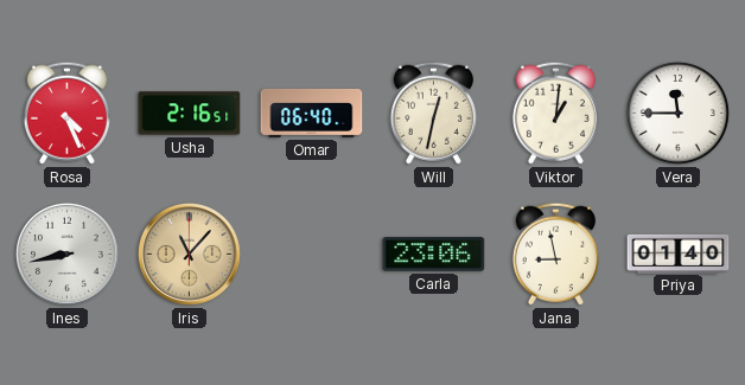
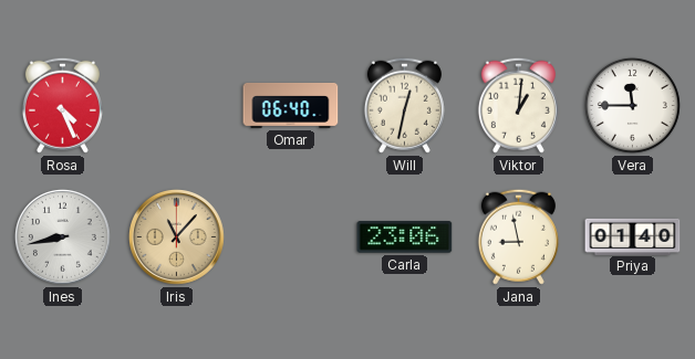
Usha: 2:16 -> none
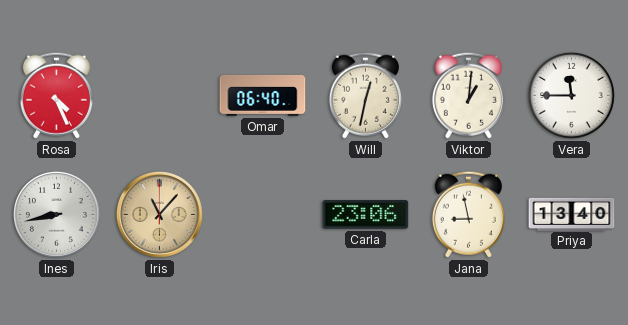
Priya: 01:40 -> 13:40
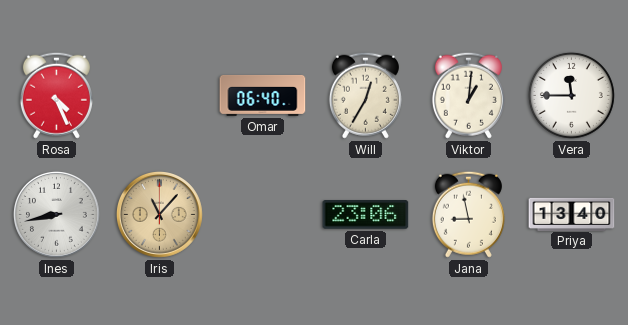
Will: 12:32 -> 12:35
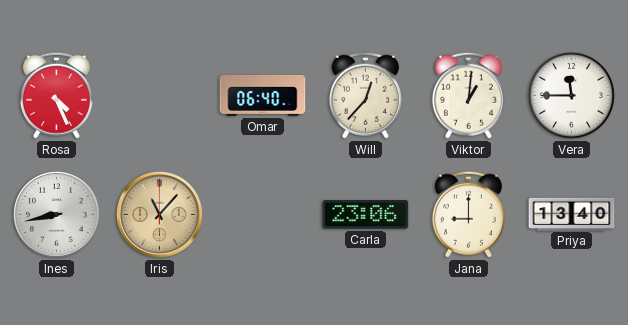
Will: 12:35 -> 12:37
Jana: 8:58 -> 9:00
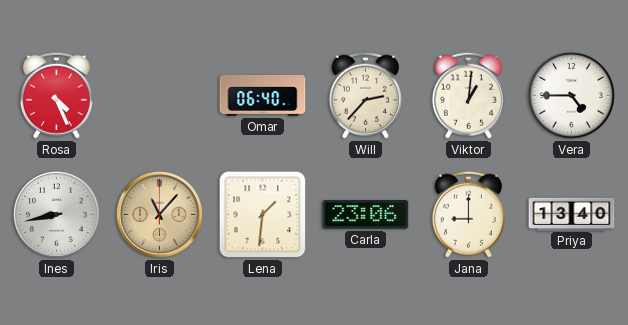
Will: 12:37 -> 2:37
Vera: 11:45 -> 4:45
Lena: none -> 1:31
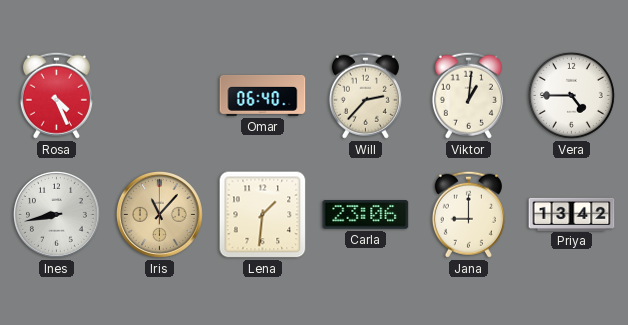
Priya: 13:40 -> 13:42
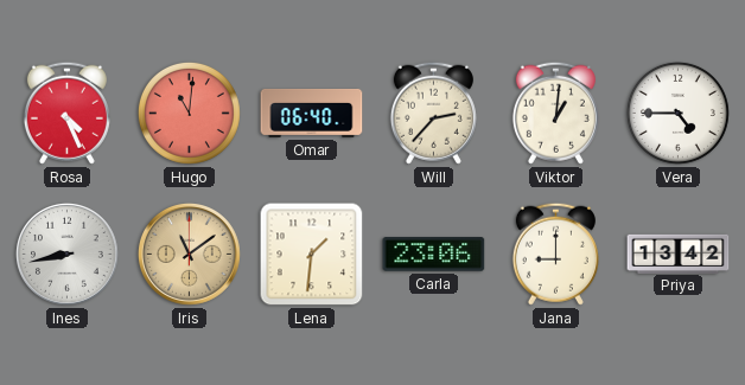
Hugo: none -> 11:01
Iris: 11:07 -> 11:09
